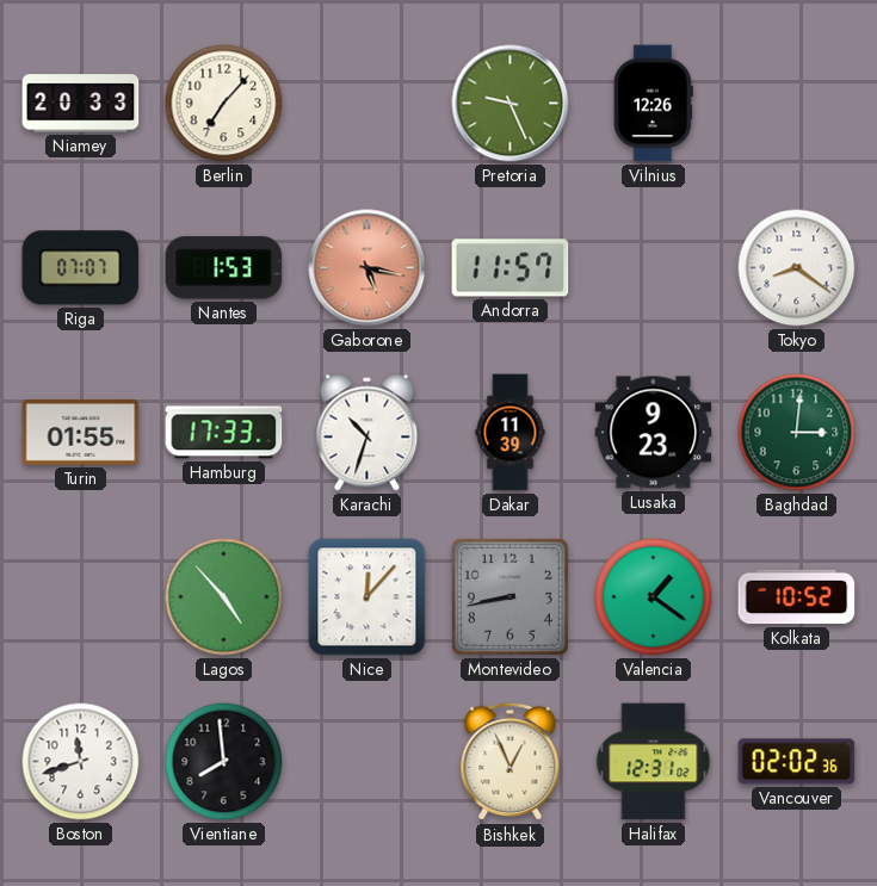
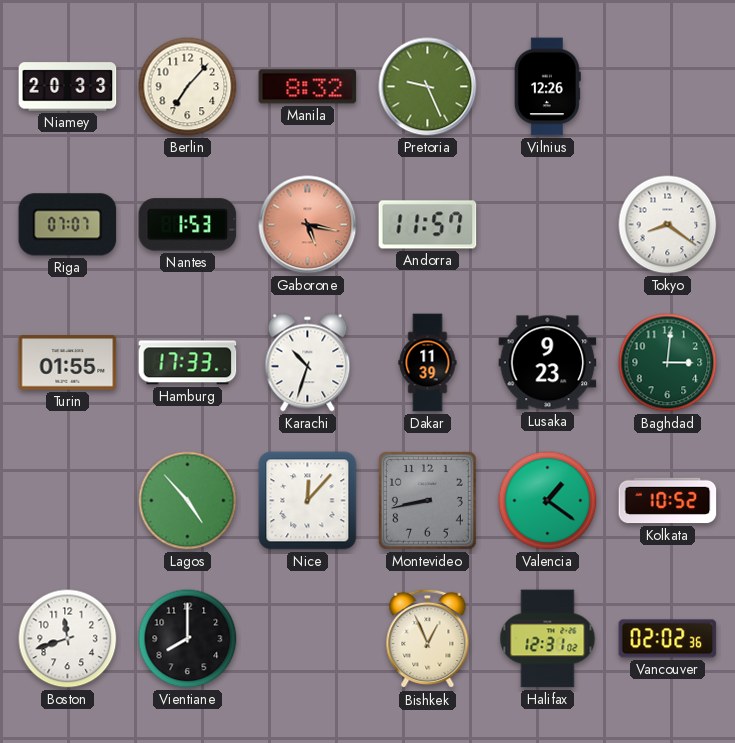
Manila: none -> 8:32
Vientiane: 7:59 -> 8:00
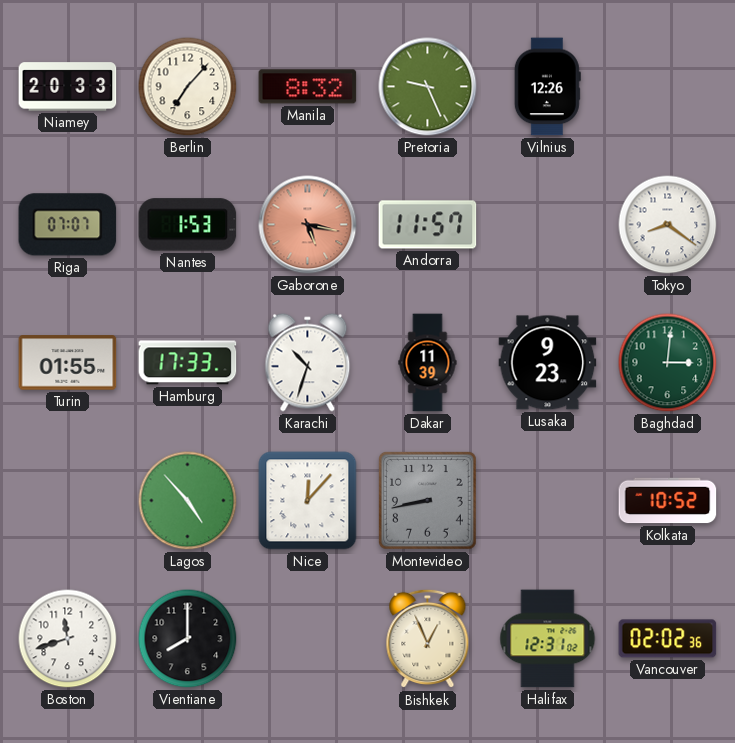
Valencia: 1:21 -> none
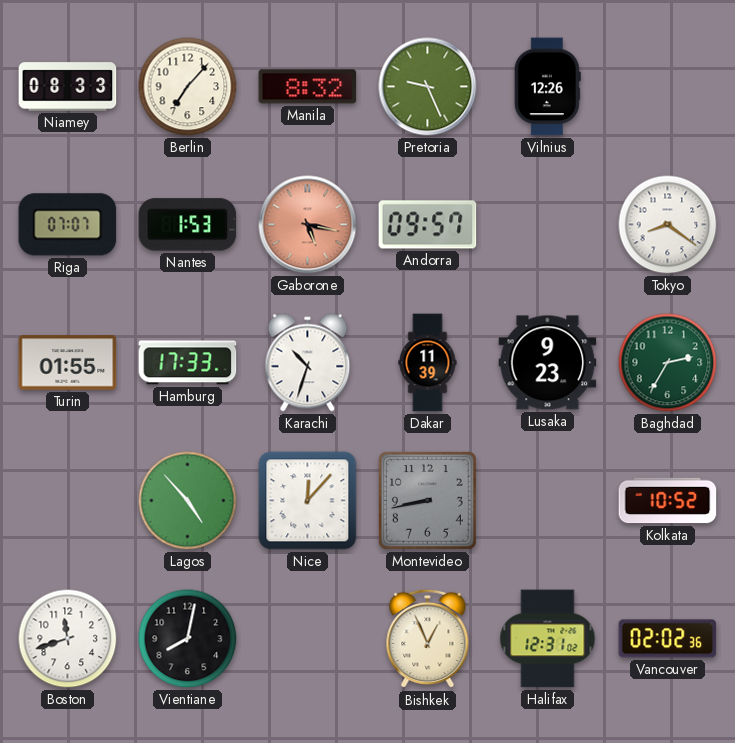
Niamey: 20:33 -> 08:33
Andorra: 11:57 -> 09:57
Baghdad: 3:01 -> 2:35
Vientiane: 8:00 -> 8:02
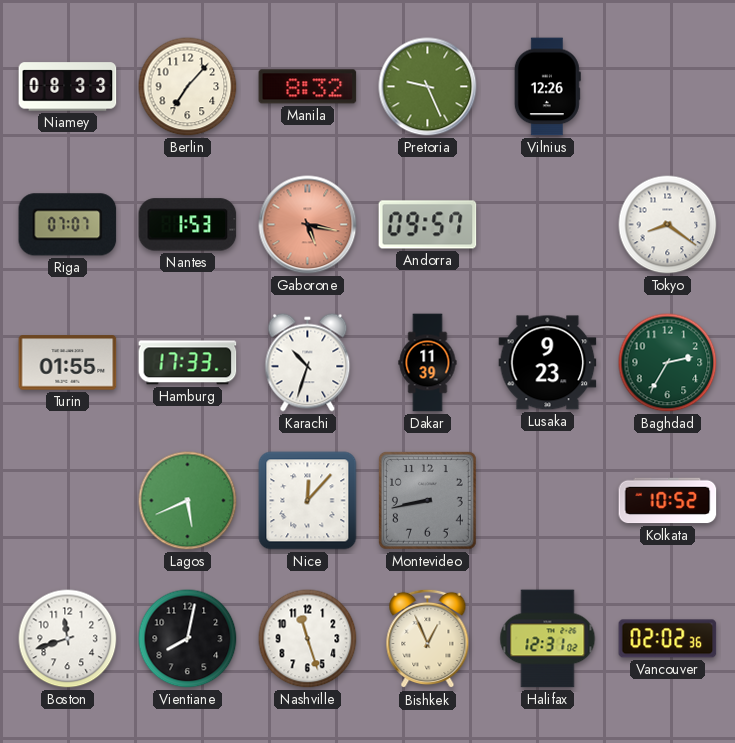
Lagos: 4:53 -> 5:41
Nashville: none -> 11:27
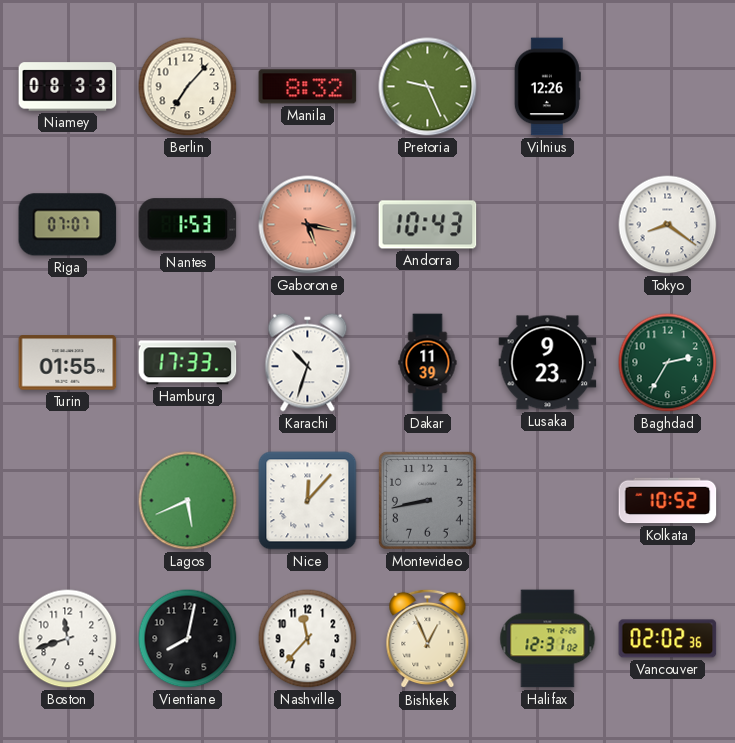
Andorra: 09:57 -> 10:43
Nashville: 11:27 -> 11:37
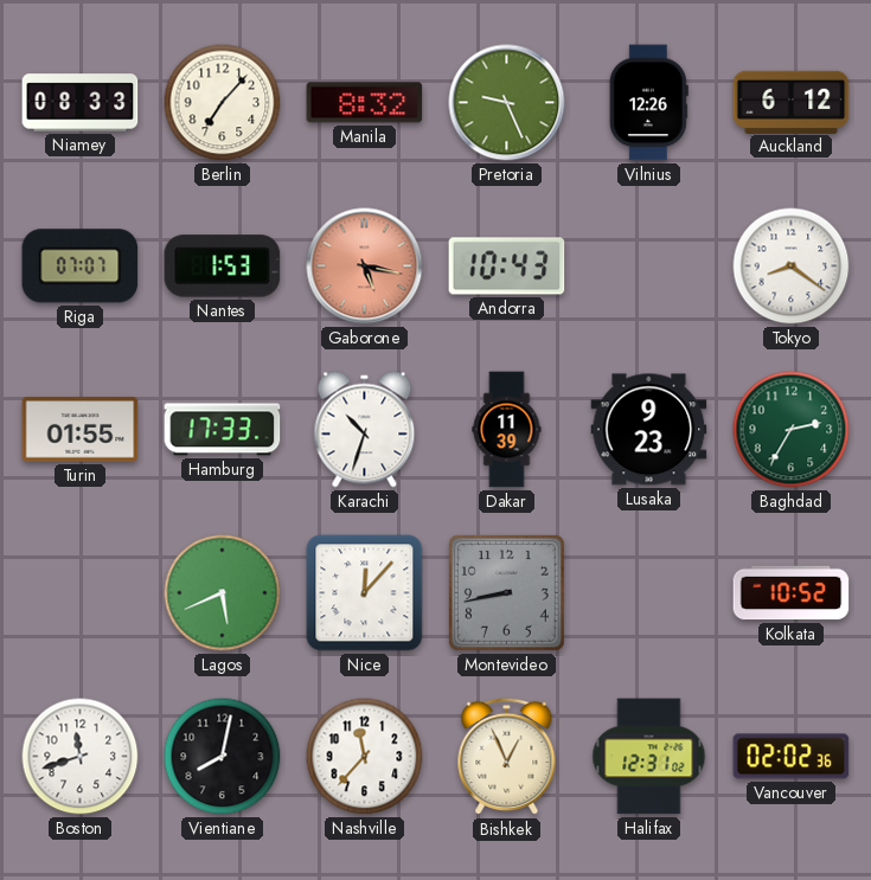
Auckland: none -> 6:12
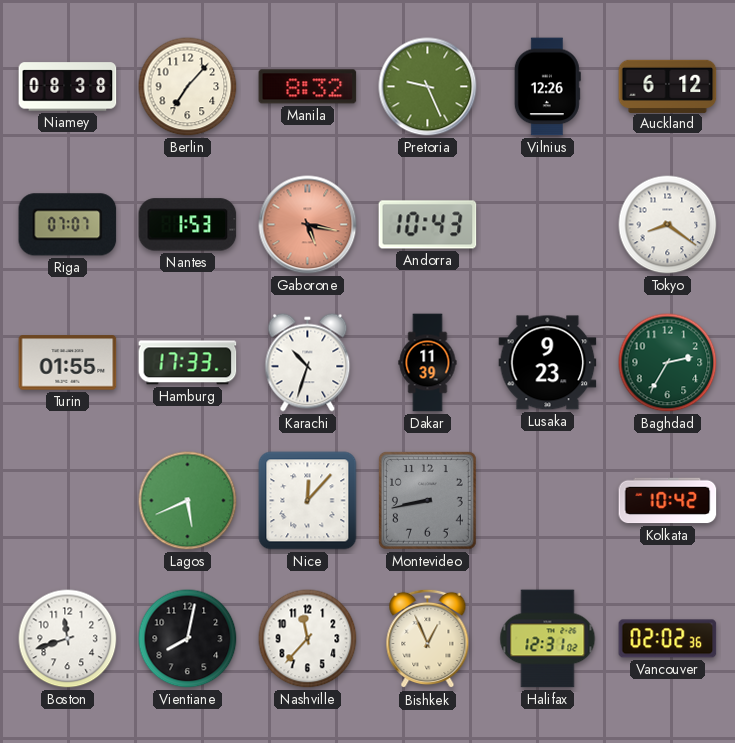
Niamey: 08:33 -> 08:38
Kolkata: 10:52 -> 10:42
